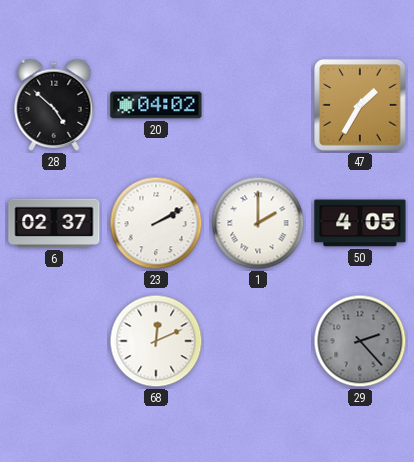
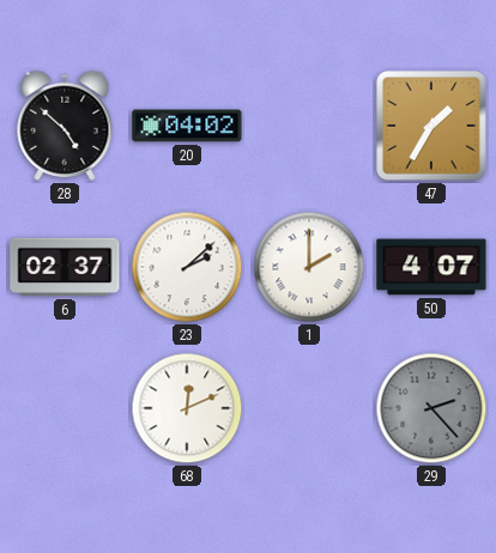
23: 2:10 -> 2:08
50: 4:05 -> 4:07
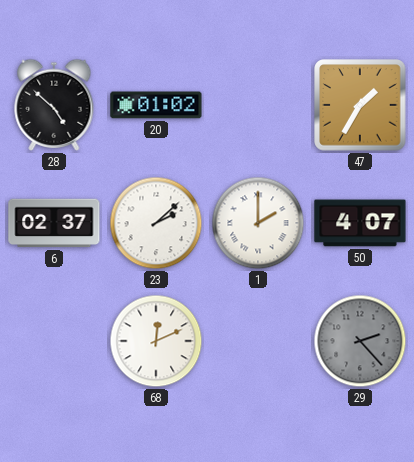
20: 04:02 -> 01:02
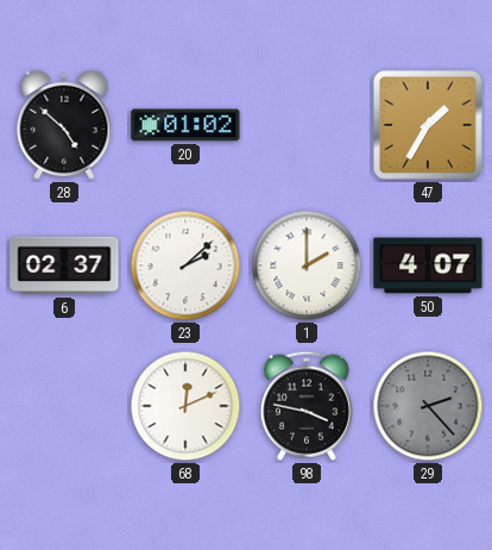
98: none -> 3:47
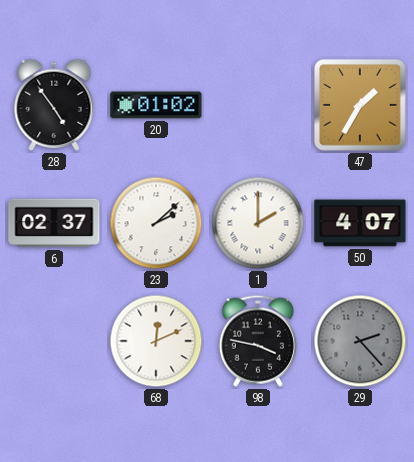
28: 4:52 -> 4:54
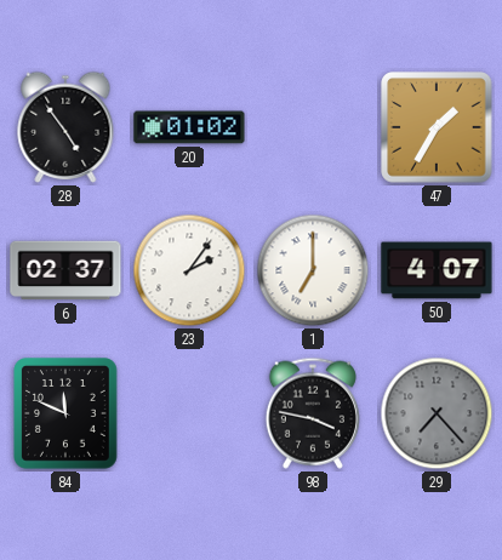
23: 2:08 -> 2:06
1: 2:00 -> 7:00
84: none -> 11:49
68: 12:11 -> none
29: 2:23 -> 7:23
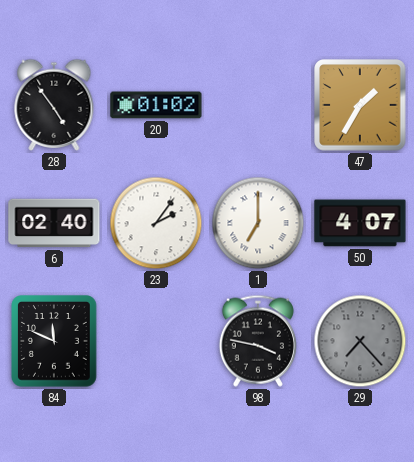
6: 02:37 -> 02:40
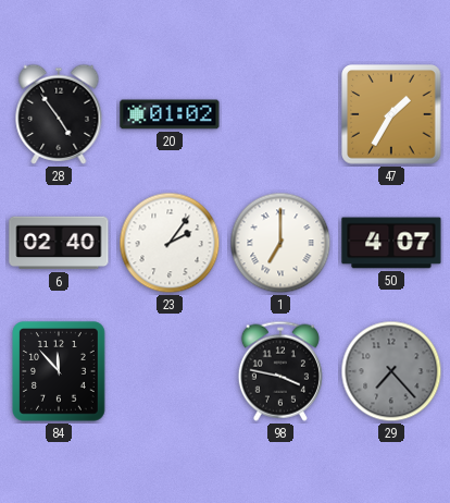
84: 11:49 -> 11:53
